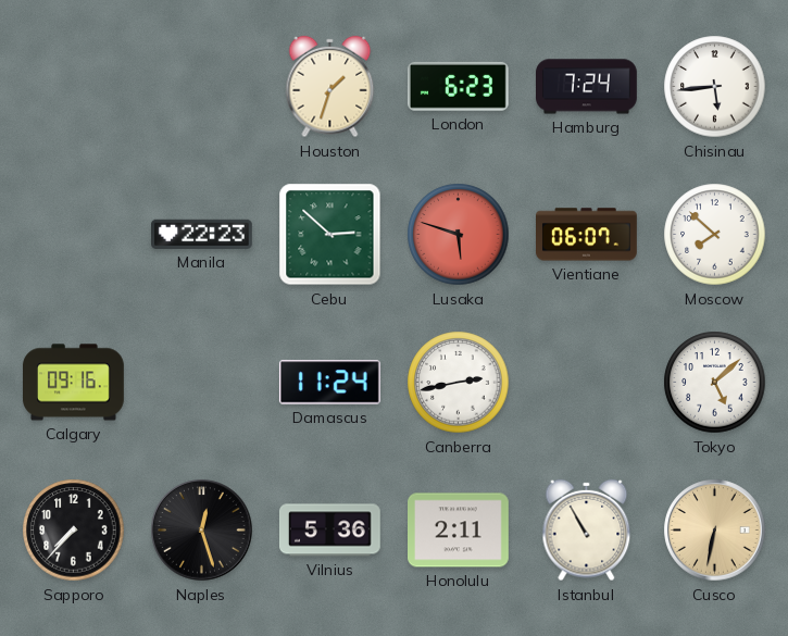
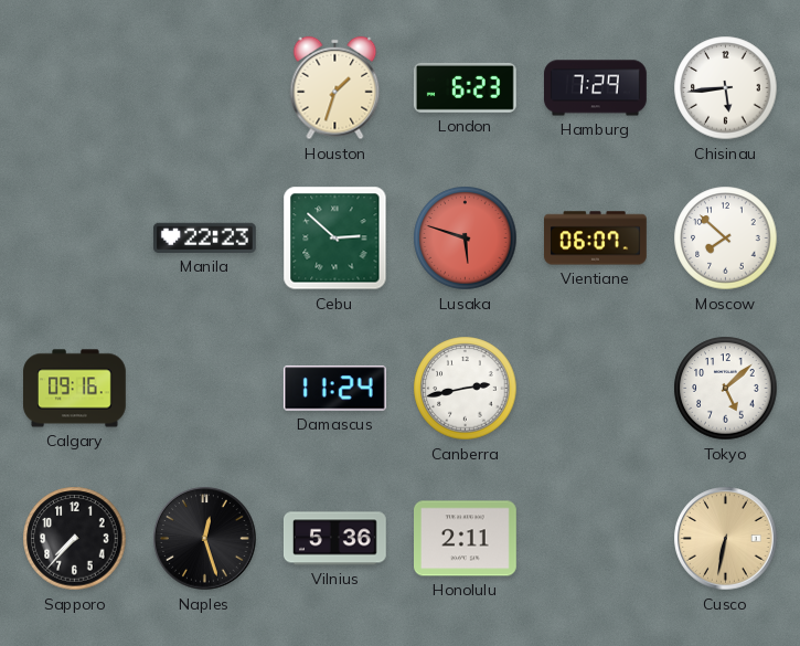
Hamburg: 7:24 -> 7:29
Istanbul: 10:55 -> none
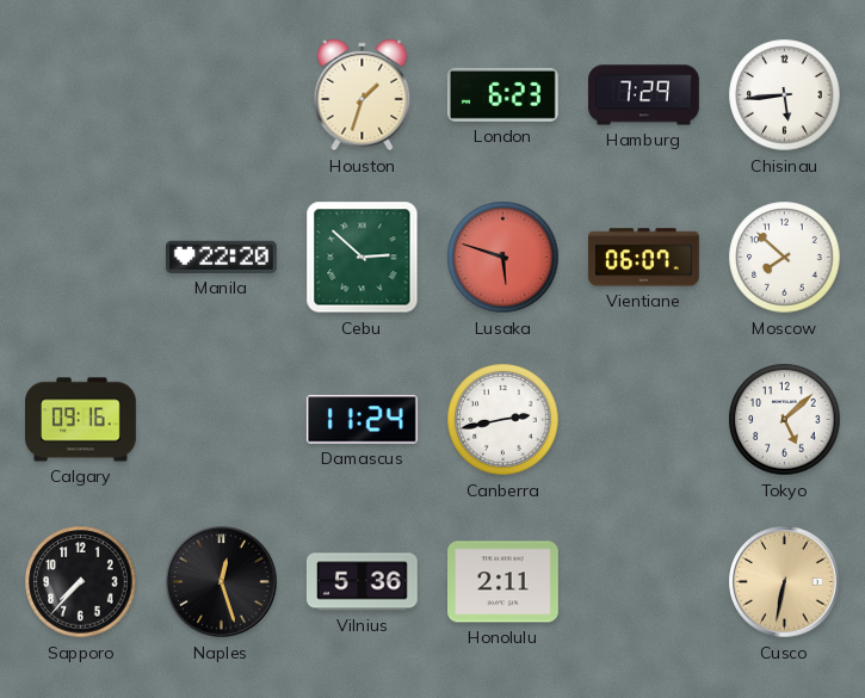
Manila: 22:23 -> 22:20
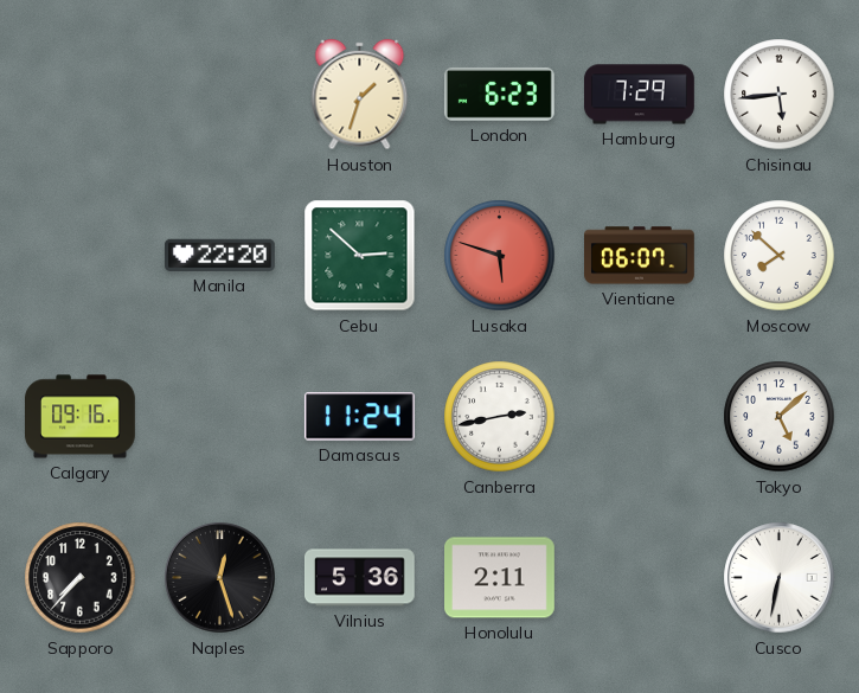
Cusco dial: champagne -> white
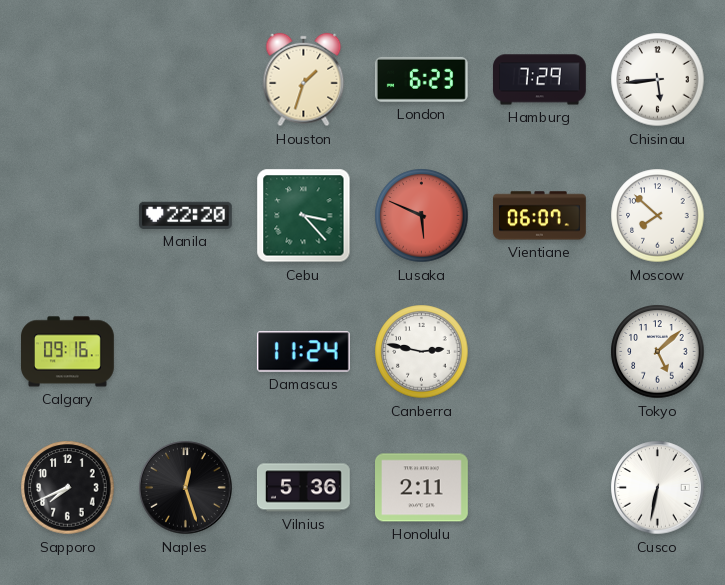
Cebu: 2:52 -> 3:23
Lusaka: 5:48 -> 5:49
Canberra: 2:43 -> 2:47
Sapporo: 7:37 -> 7:41
